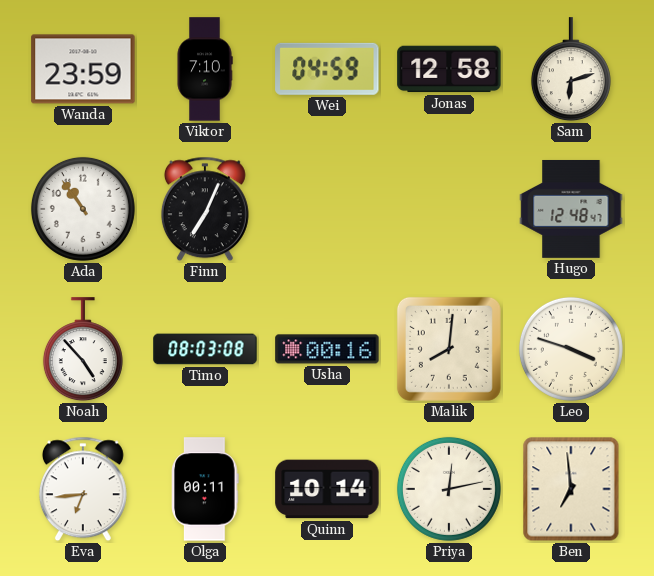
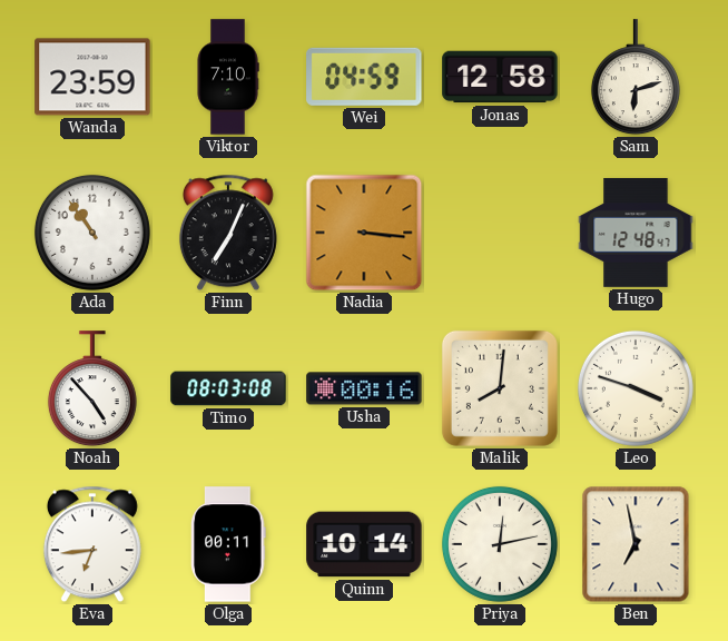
Nadia: none -> 3:16
Ben: 6:59 -> 6:58
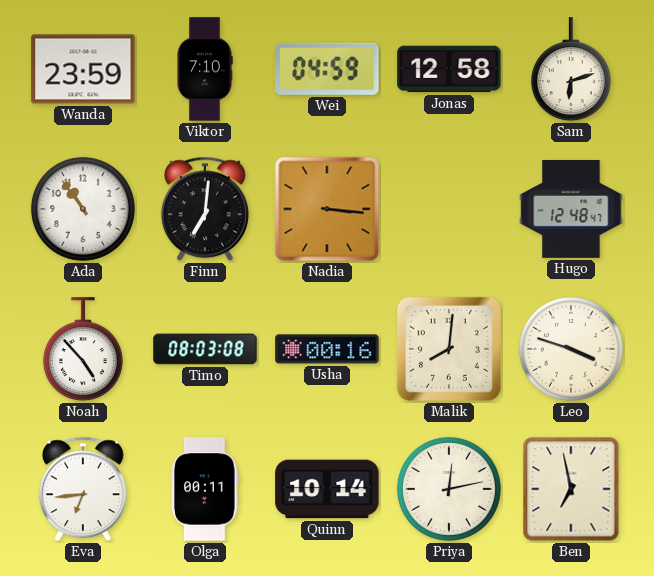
Finn: 7:04 -> 7:01
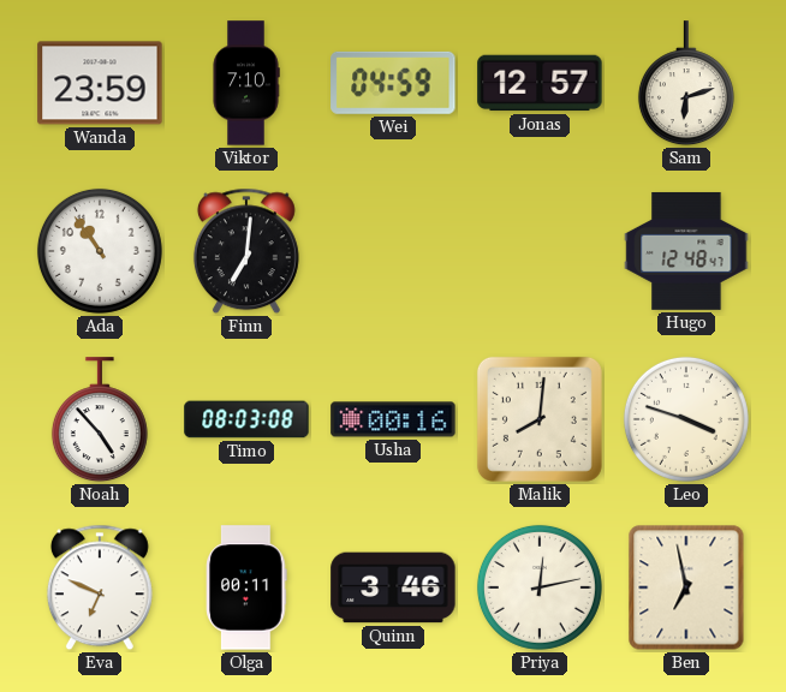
Jonas: 12:58 -> 12:57
Nadia: 3:16 -> none
Eva: 6:44 -> 6:49
Quinn: 10:14 -> 3:46
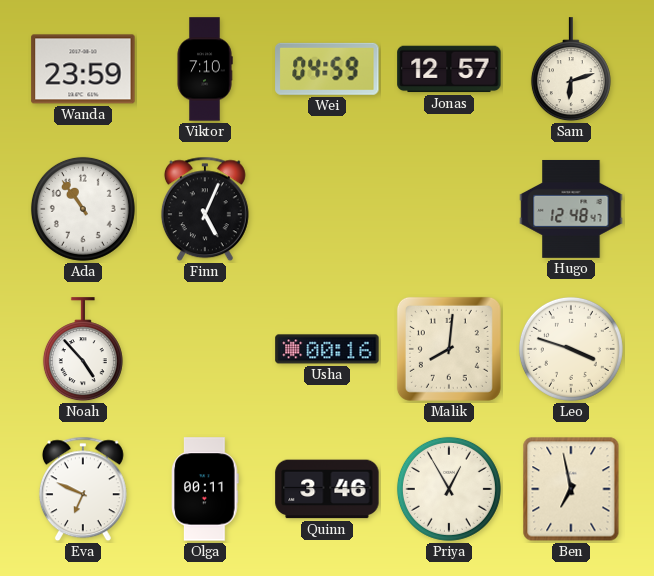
Finn: 7:01 -> 5:04
Timo: 08:03 -> none
Priya: 12:13 -> 12:55
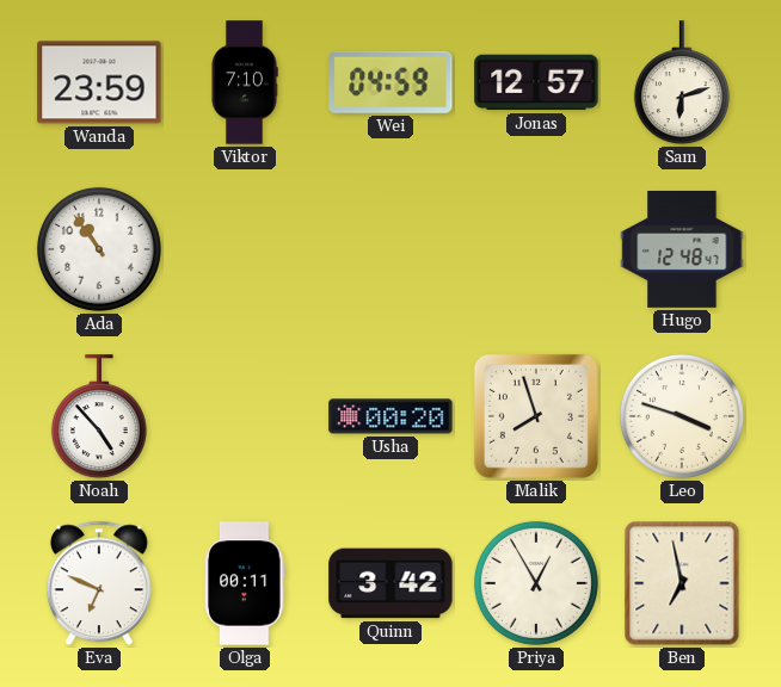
Finn: 5:04 -> none
Usha: 00:16 -> 00:20
Malik: 8:01 -> 7:57
Quinn: 3:46 -> 3:42
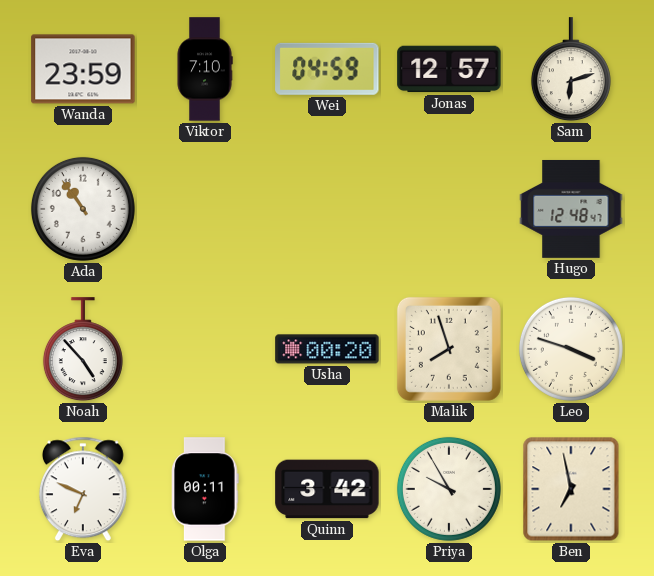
Priya: 12:55 -> 9:55
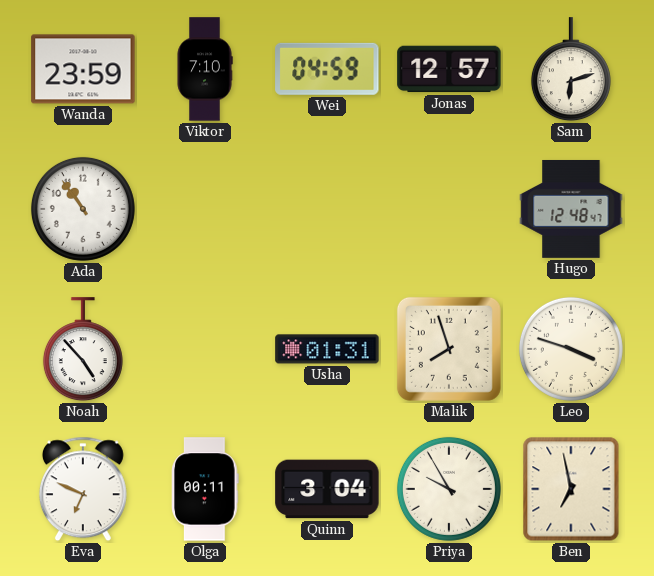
Usha: 00:20 -> 01:31
Quinn: 3:42 -> 3:04
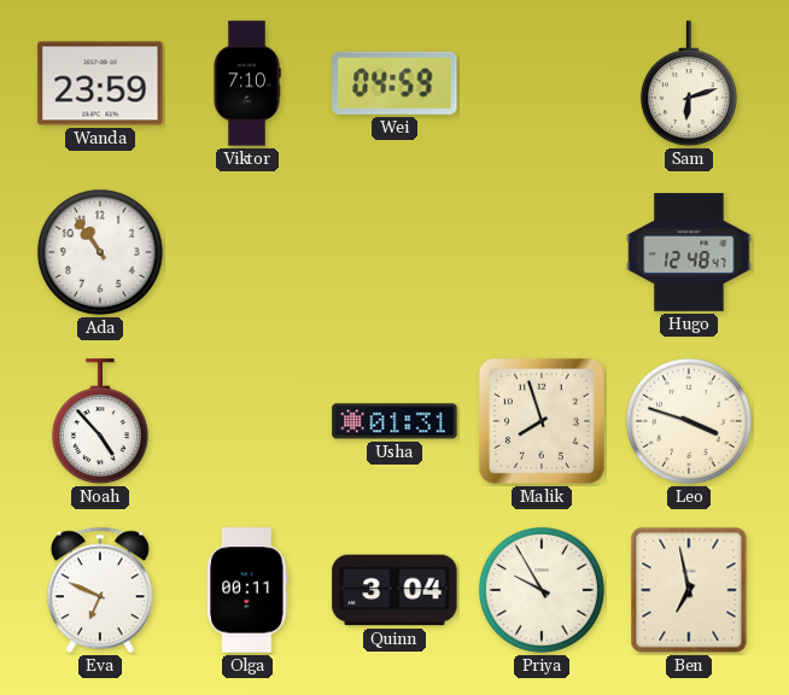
Jonas: 12:57 -> none
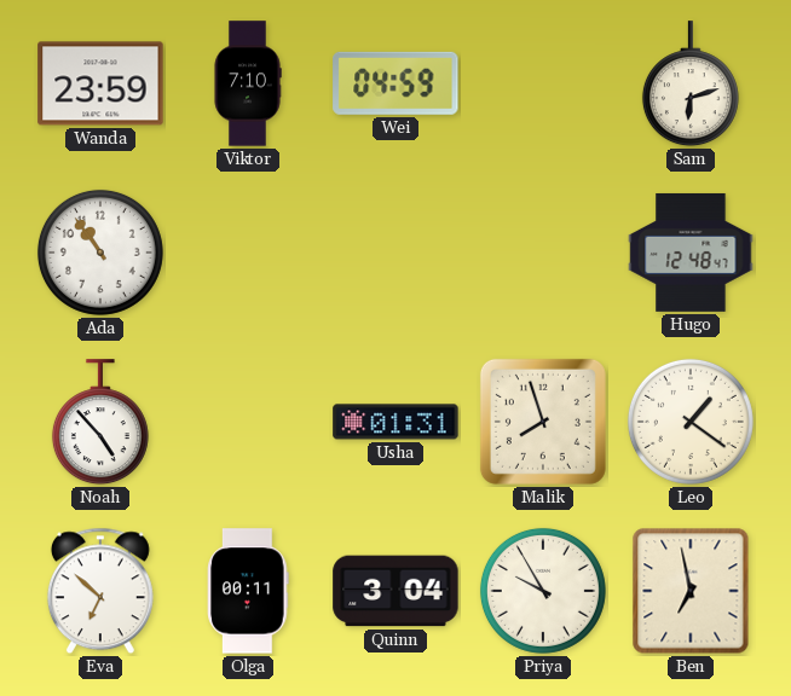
Leo: 3:48 -> 1:21
Eva: 6:49 -> 6:52
